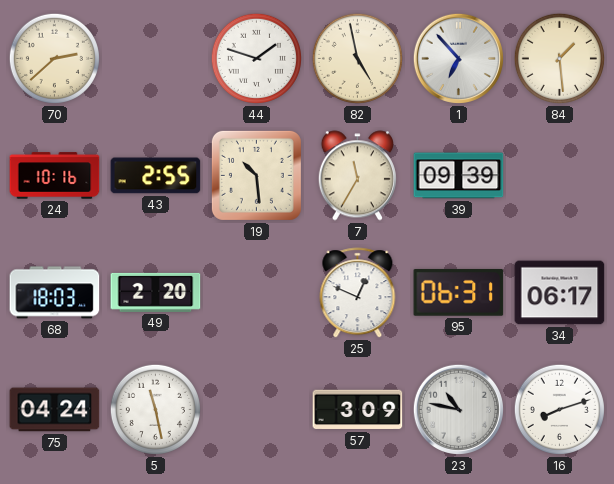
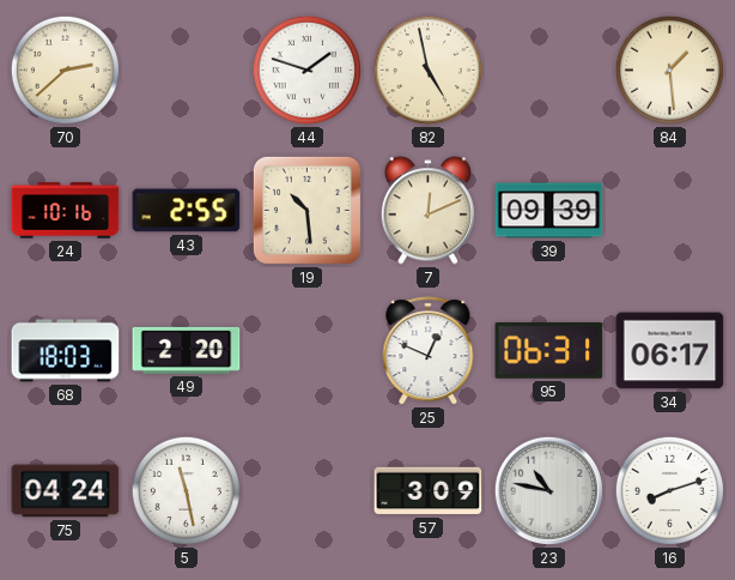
1: 6:53 -> none
7: 11:35 -> 12:11
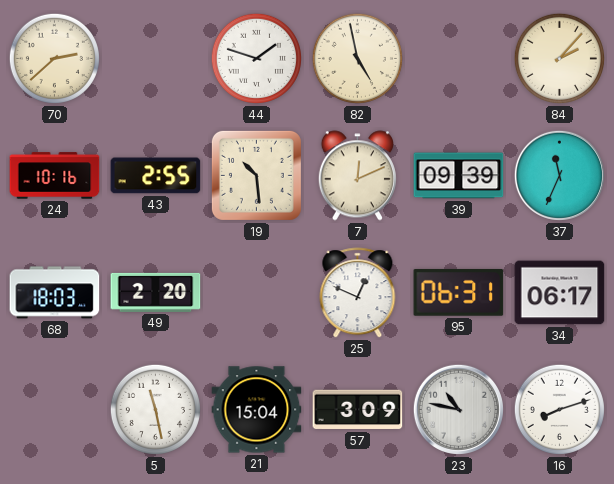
84: 1:29 -> 2:07
37: none -> 11:34
75: 04:24 -> none
21: none -> 15:04
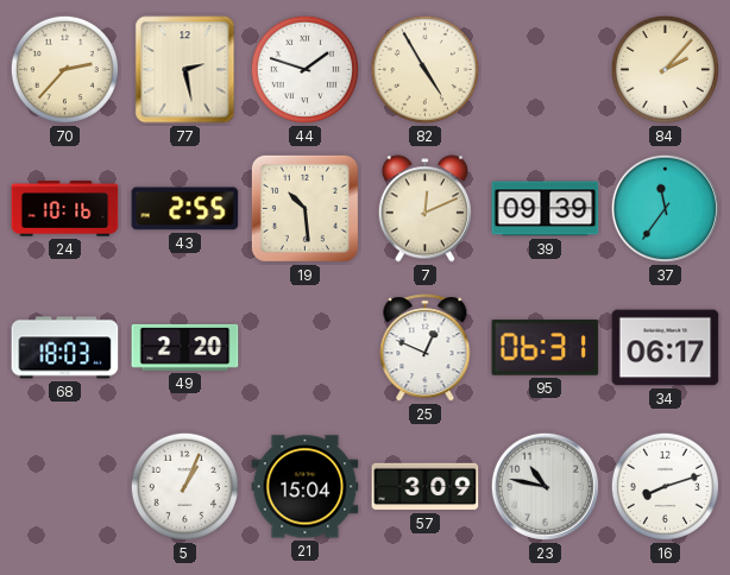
70: 2:38 -> 2:37
77: none -> 2:28
82: 4:58 -> 4:55
37: 11:34 -> 11:36
5: 11:28 -> 1:04
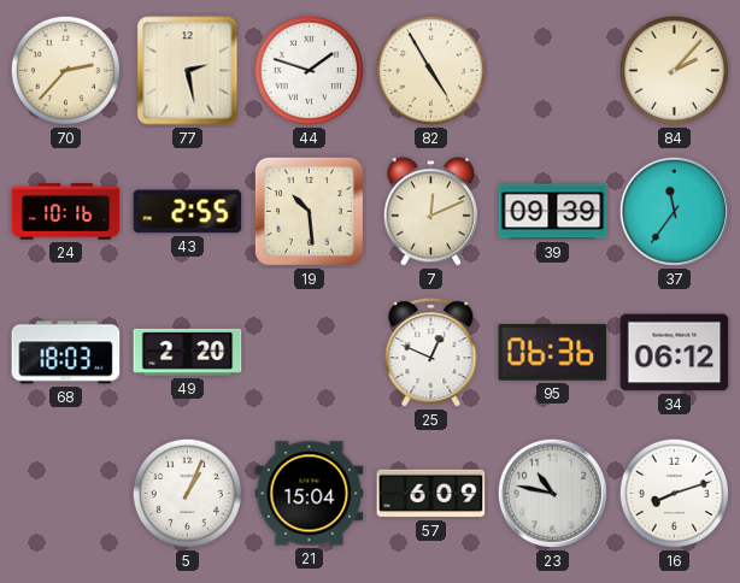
95: 06:31 -> 06:36
34: 06:17 -> 06:12
57: 3:09 -> 6:09
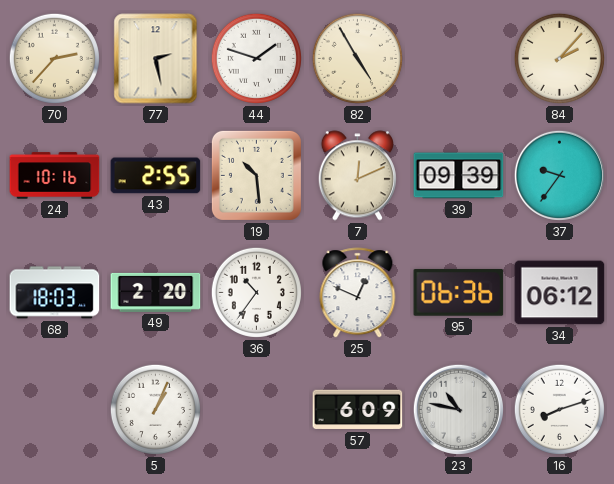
37: 11:36 -> 9:36
36: none -> 10:36
21: 15:04 -> none
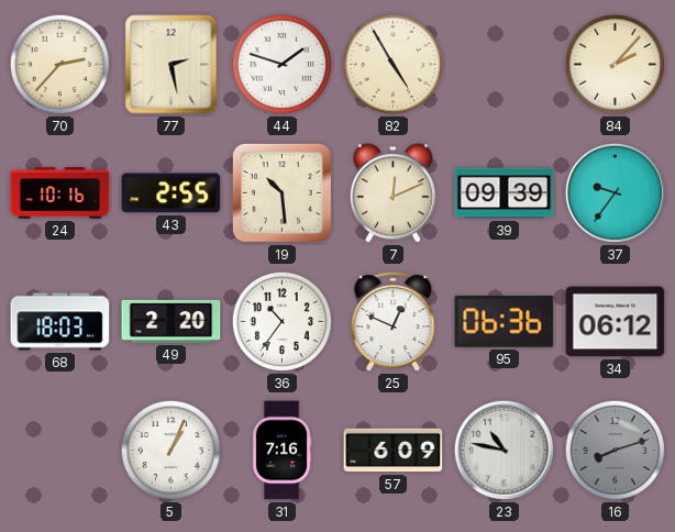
31: none -> 7:16
16 dial: white -> grey
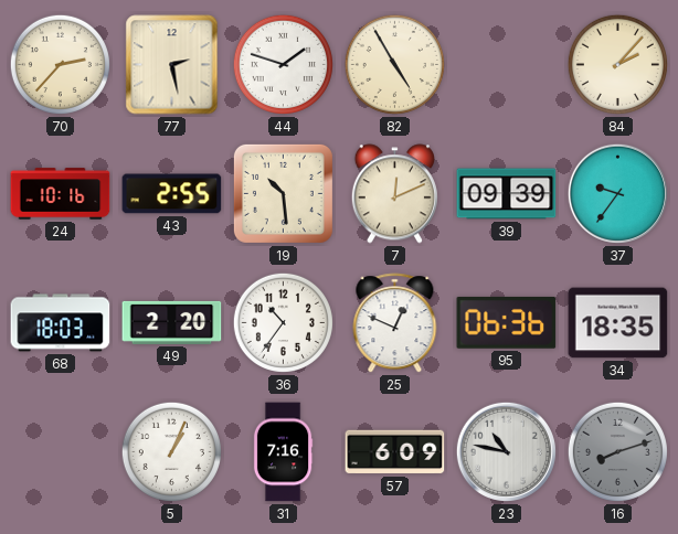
34: 06:12 -> 18:35
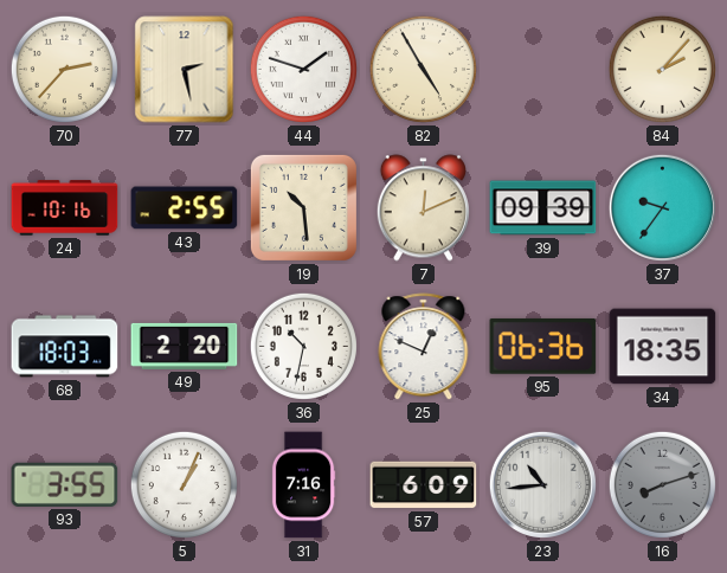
36: 10:36 -> 10:32
93: none -> 3:55
23: 10:47 -> 10:44
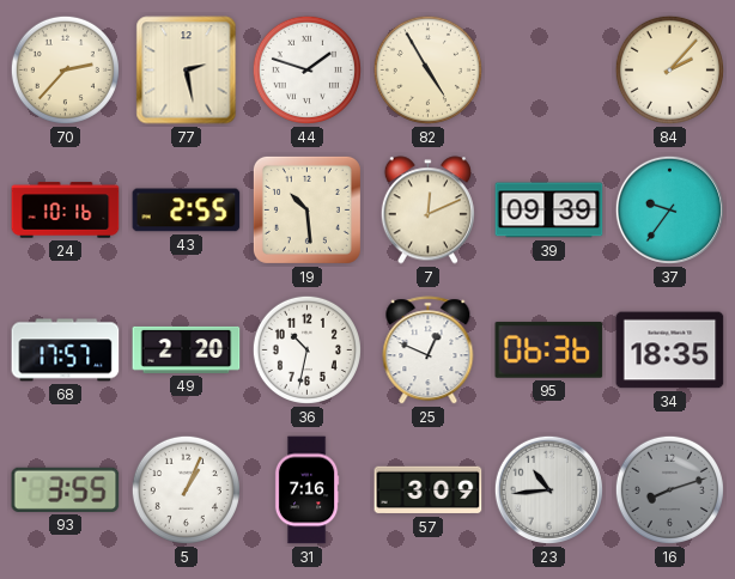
68: 18:03 -> 17:57
57: 6:09 -> 3:09
